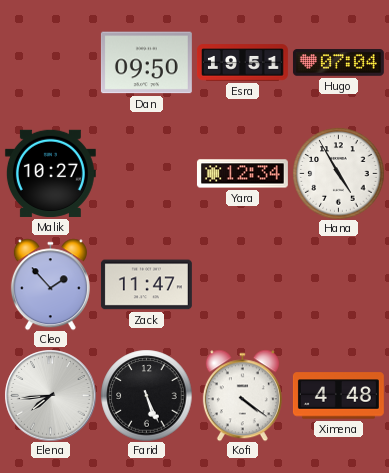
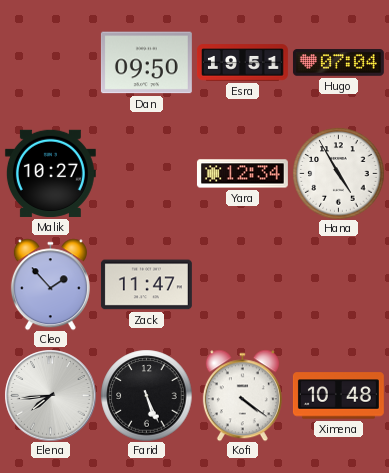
Ximena: 4:48 -> 10:48
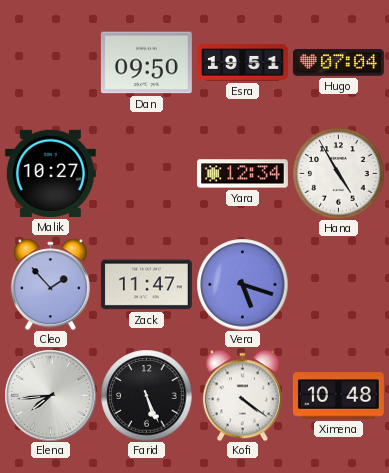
Vera: none -> 5:18
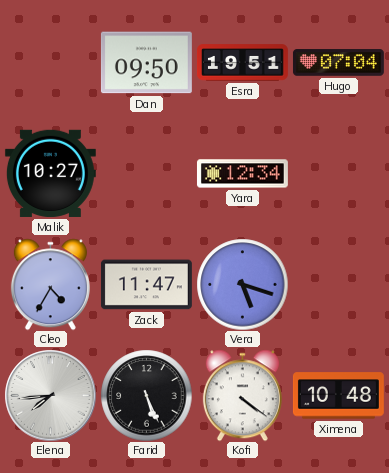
Hana: 4:55 -> none
Cleo: 1:53 -> 4:35
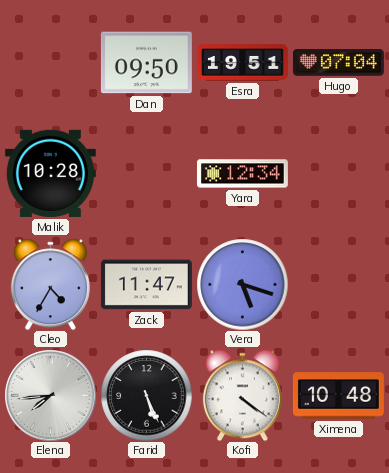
Malik: 10:27 -> 10:28
